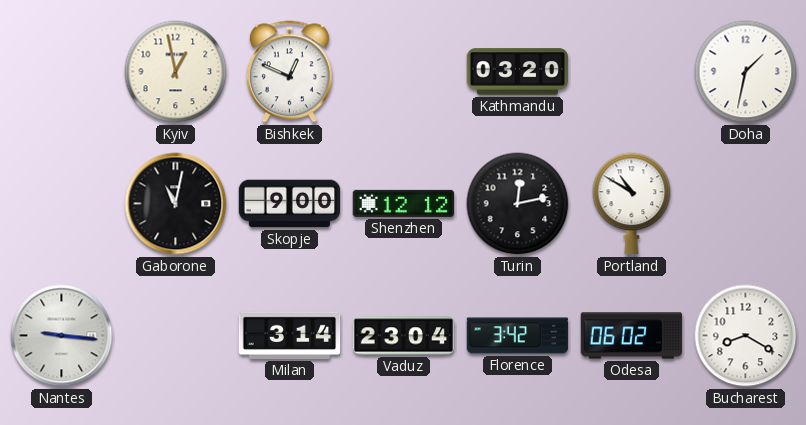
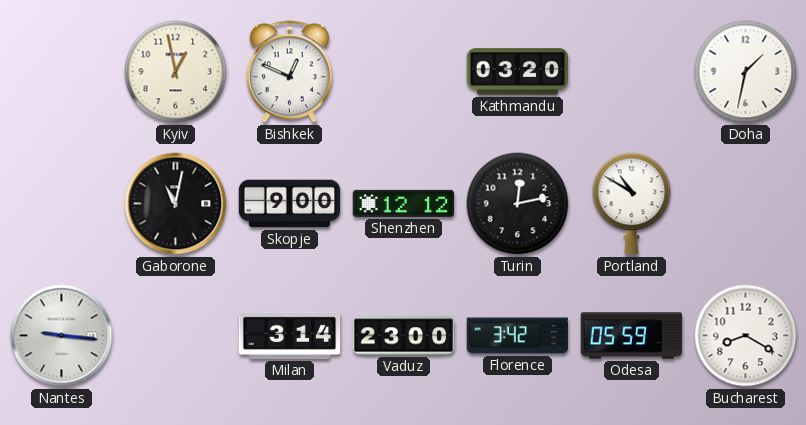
Vaduz: 23:04 -> 23:00
Odesa: 06:02 -> 05:59
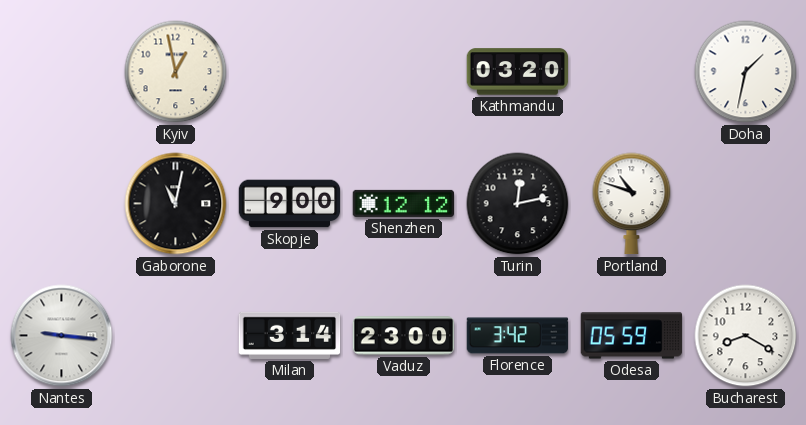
Bishkek: 12:49 -> none
Portland: 10:50 -> 10:48
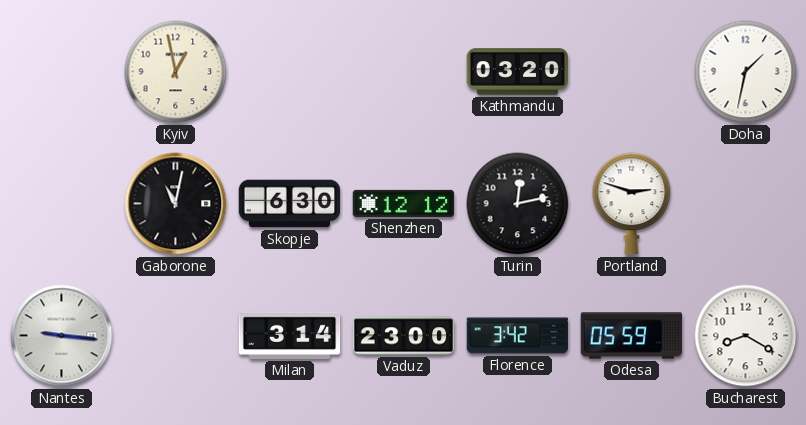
Skopje: 9:00 -> 6:30
Portland: 10:48 -> 2:48
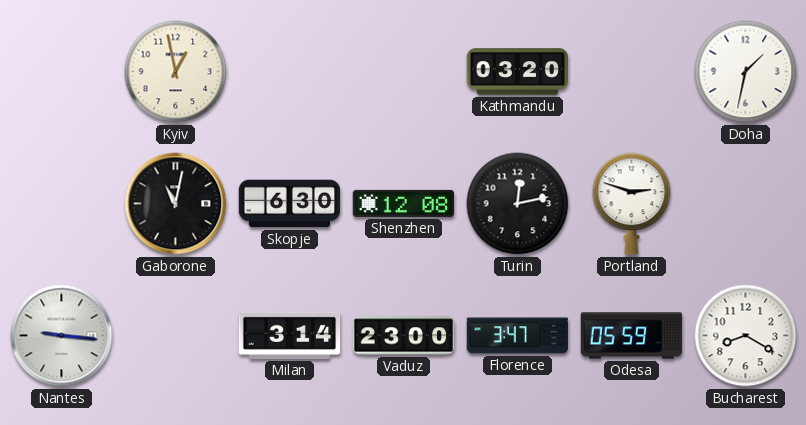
Shenzhen: 12:12 -> 12:08
Florence: 3:42 -> 3:47
